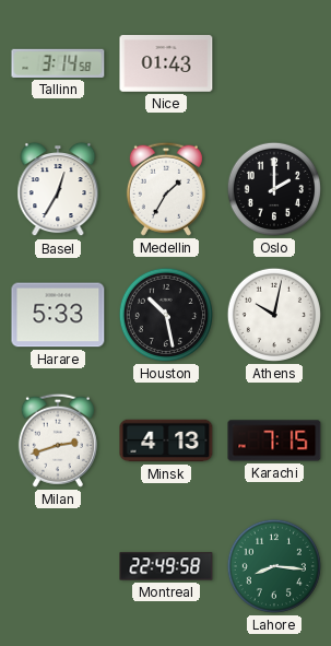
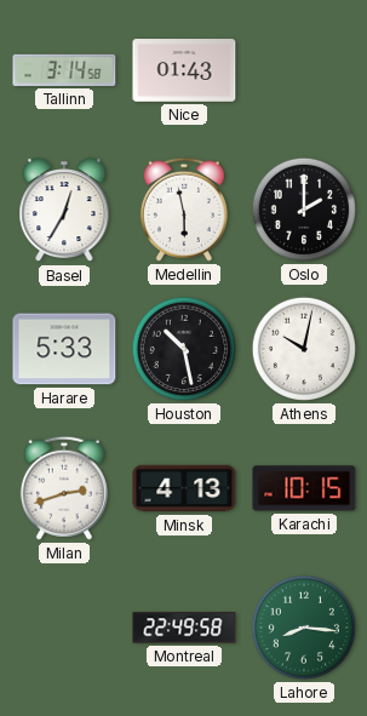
Medellin: 1:35 -> 5:58
Karachi: 7:15 -> 10:15
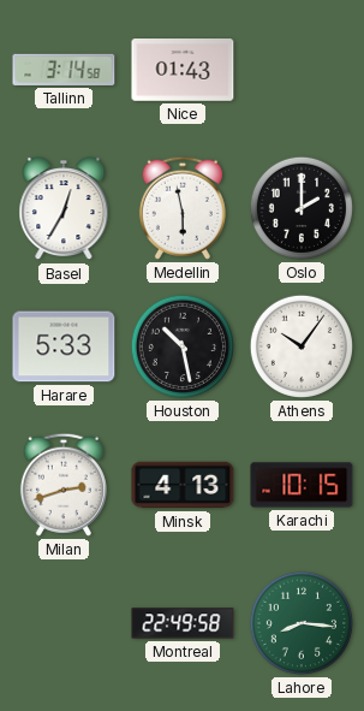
Athens: 10:02 -> 10:06
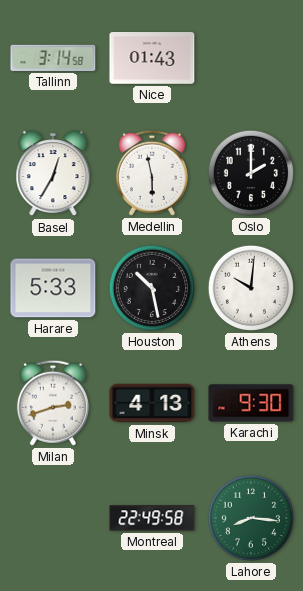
Athens: 10:06 -> 10:01
Karachi: 10:15 -> 9:30
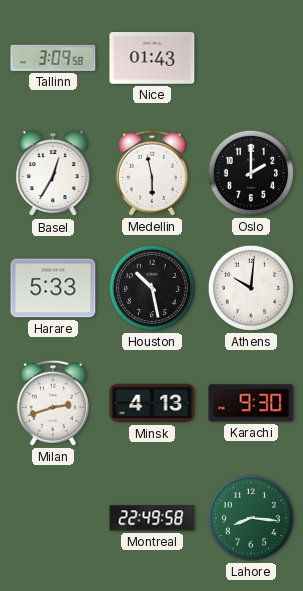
Tallinn: 3:14 -> 3:09
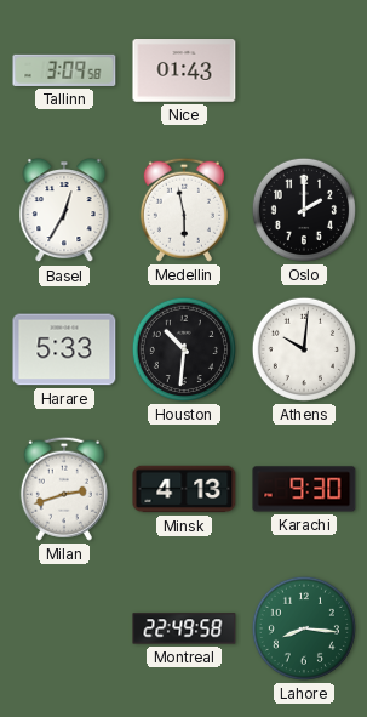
Houston: 10:28 -> 10:31
